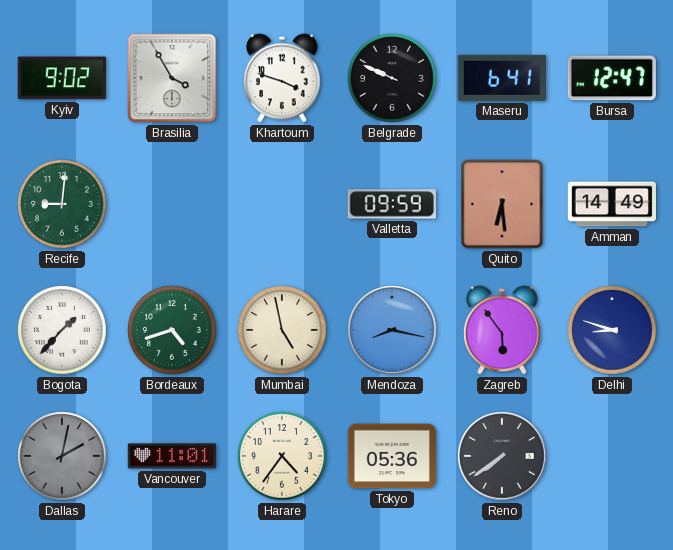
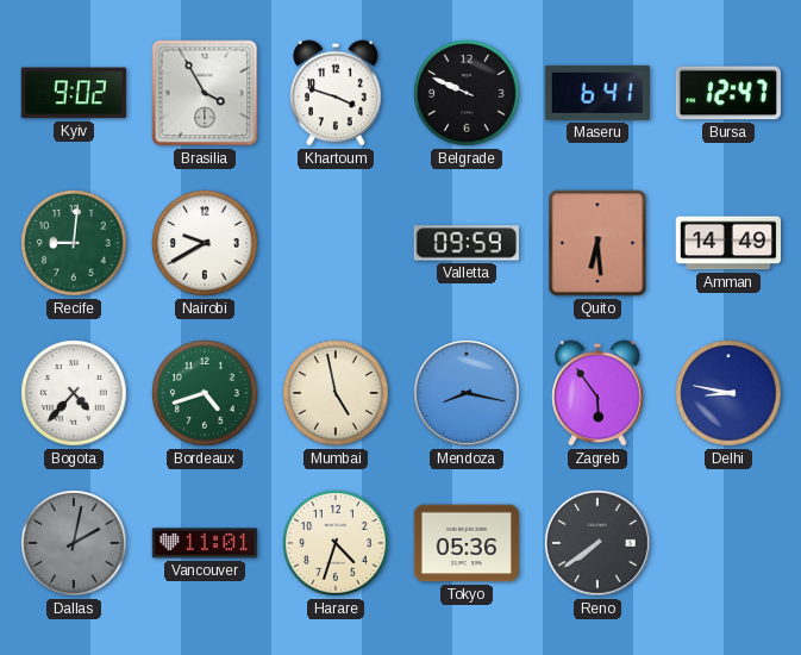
Nairobi: none -> 9:40
Bogota: 1:37 -> 4:37
Delhi: 8:48 -> 8:47
Harare: 4:36 -> 4:33
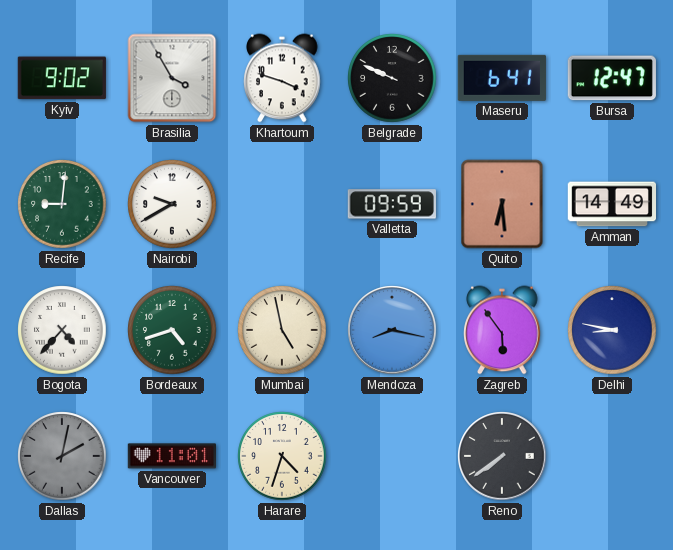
Tokyo: 05:36 -> none
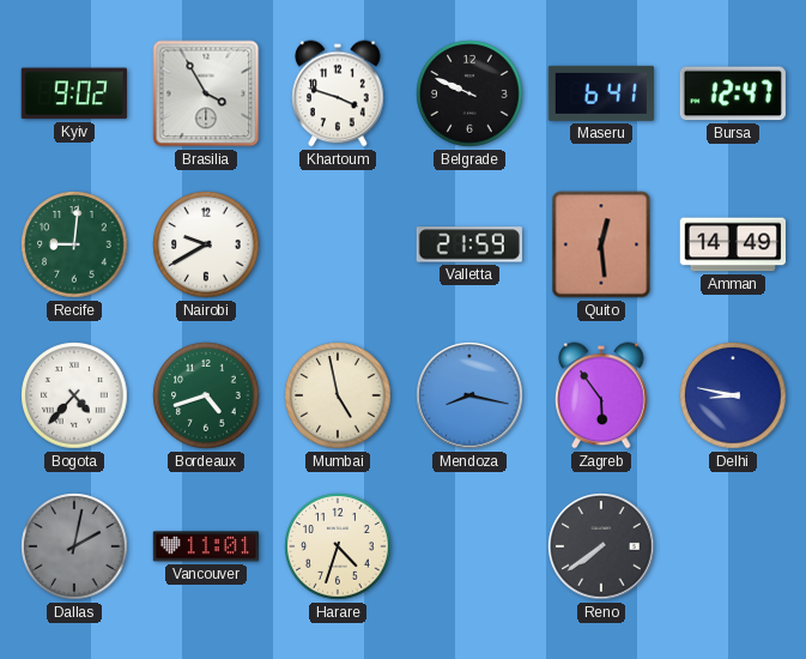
Valletta: 09:59 -> 21:59
Quito: 6:29 -> 12:29
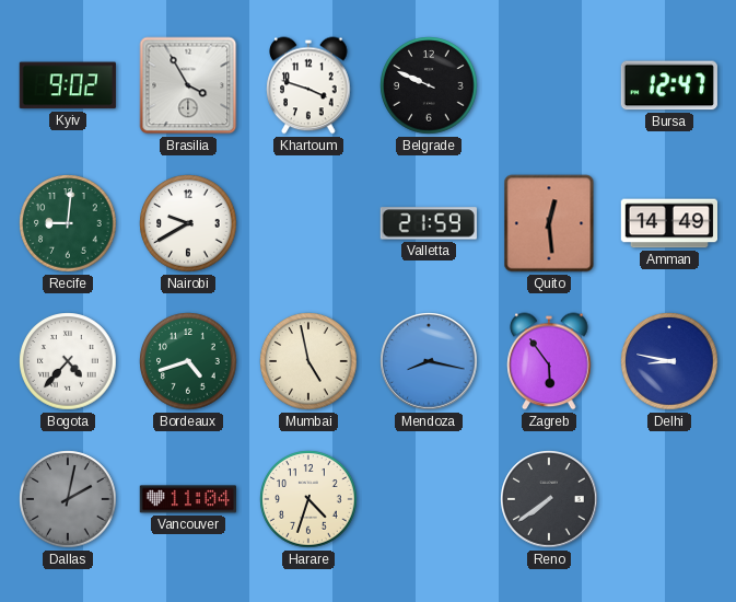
Maseru: 6:41 -> none
Vancouver: 11:01 -> 11:04
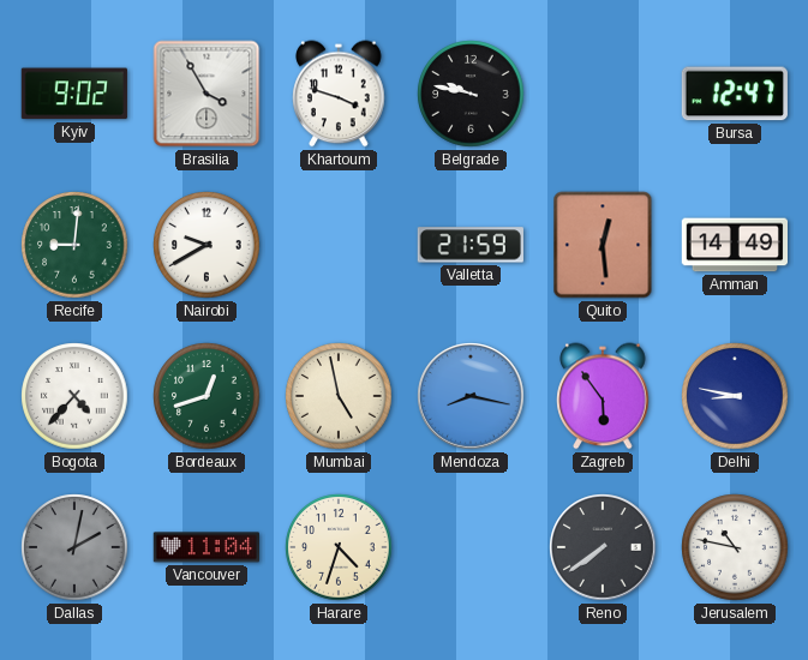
Belgrade: 9:49 -> 9:47
Bordeaux: 4:42 -> 12:42
Jerusalem: none -> 10:47
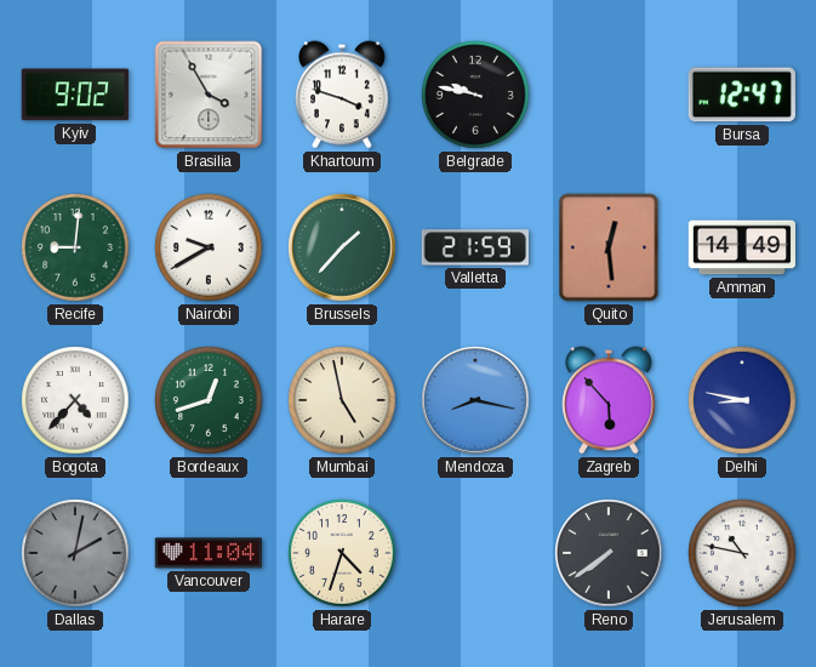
Brussels: none -> 1:37
Zagreb: 5:54 -> 5:53
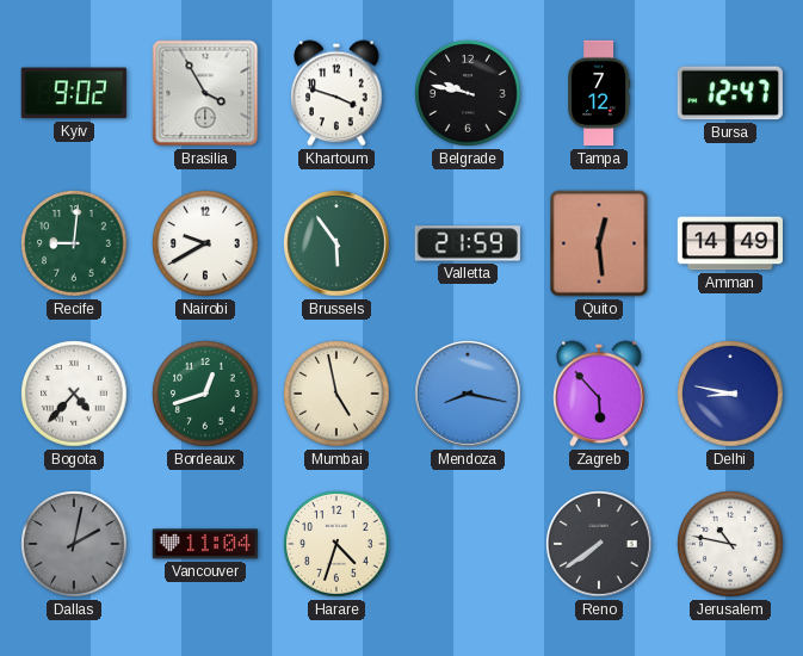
Tampa: none -> 7:12
Brussels: 1:37 -> 5:54
